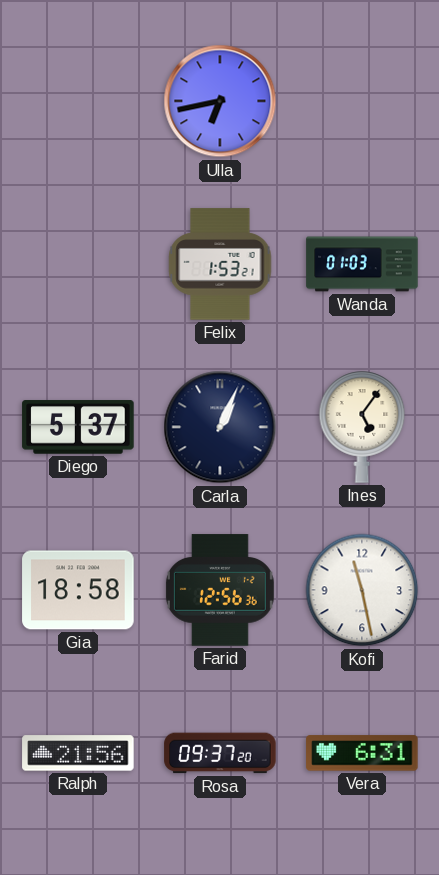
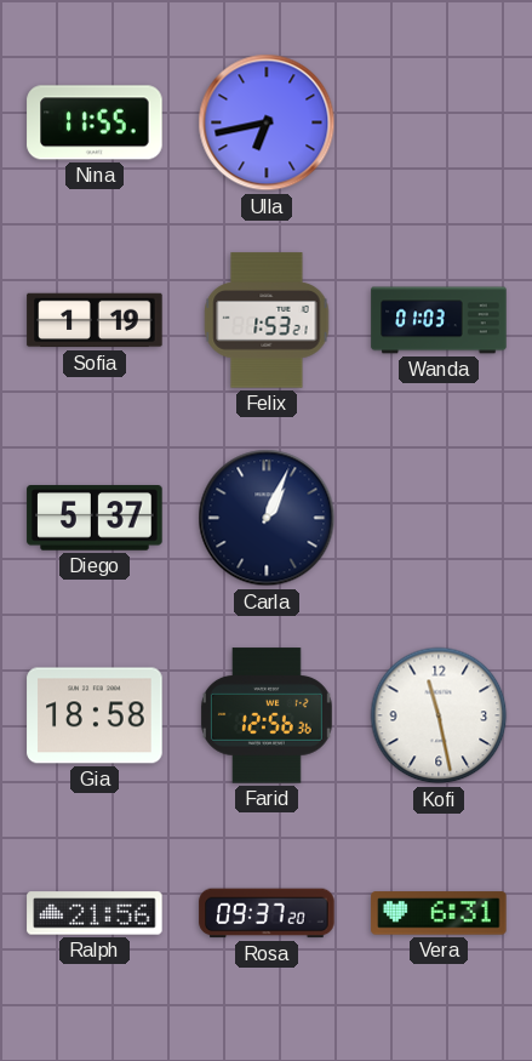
Nina: none -> 11:55
Sofia: none -> 1:19
Ines: 5:06 -> none
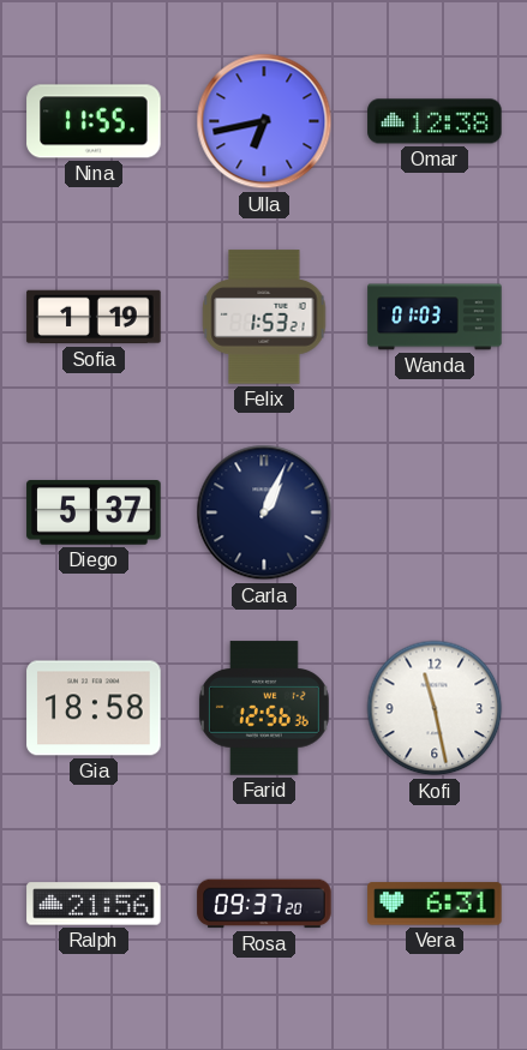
Omar: none -> 12:38
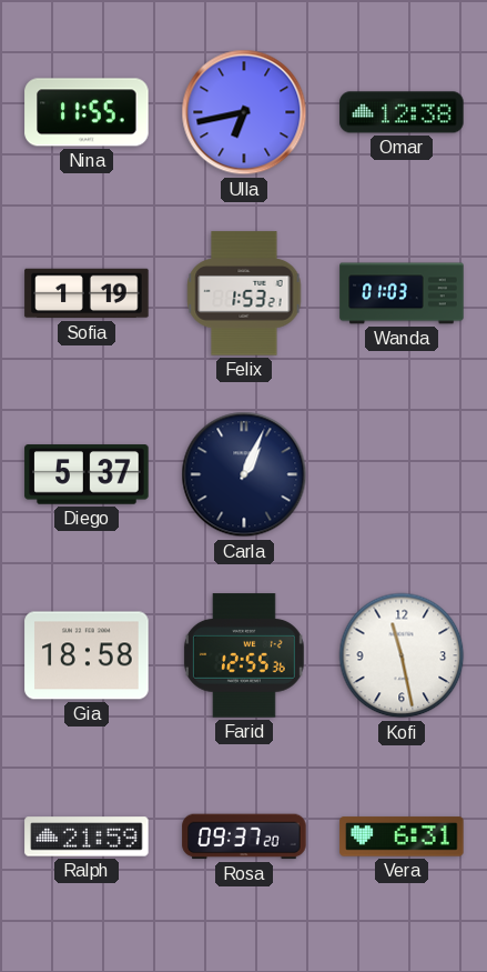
Farid: 12:56 -> 12:55
Ralph: 21:56 -> 21:59
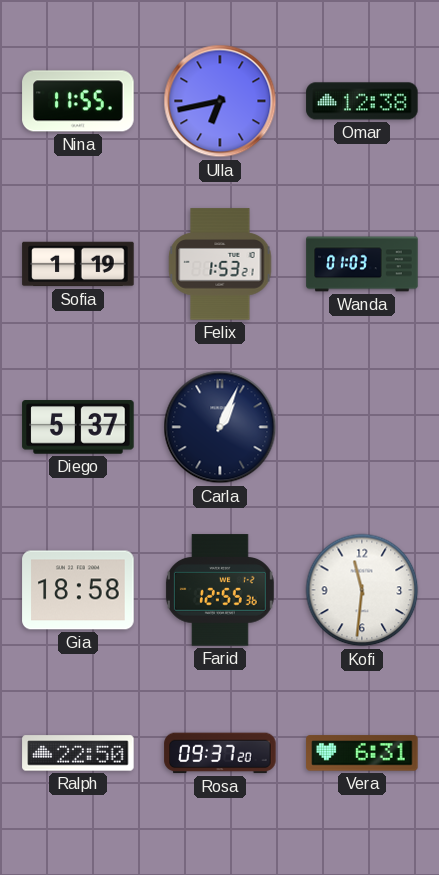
Kofi: 11:28 -> 11:31
Ralph: 21:59 -> 22:50
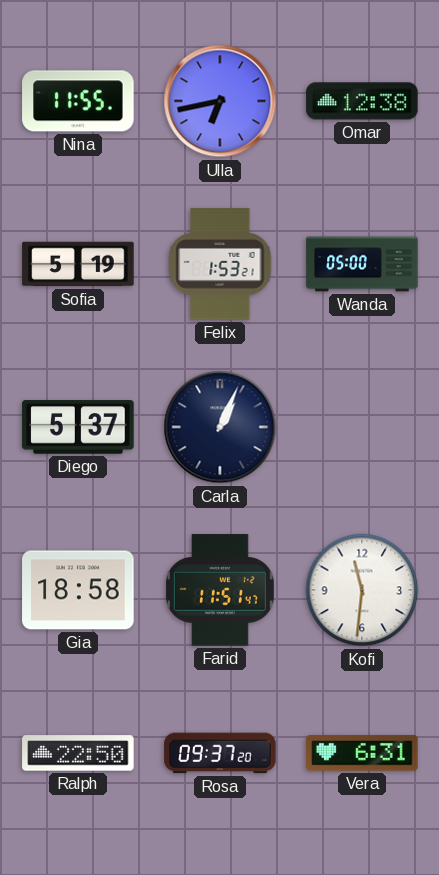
Sofia: 1:19 -> 5:19
Wanda: 01:03 -> 05:00
Farid: 12:55 -> 11:51
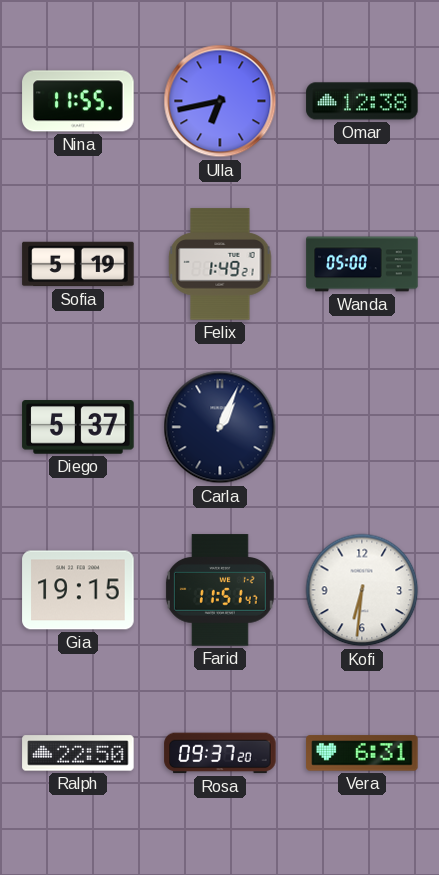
Felix: 1:53 -> 1:49
Gia: 18:58 -> 19:15
Kofi: 11:31 -> 6:31
